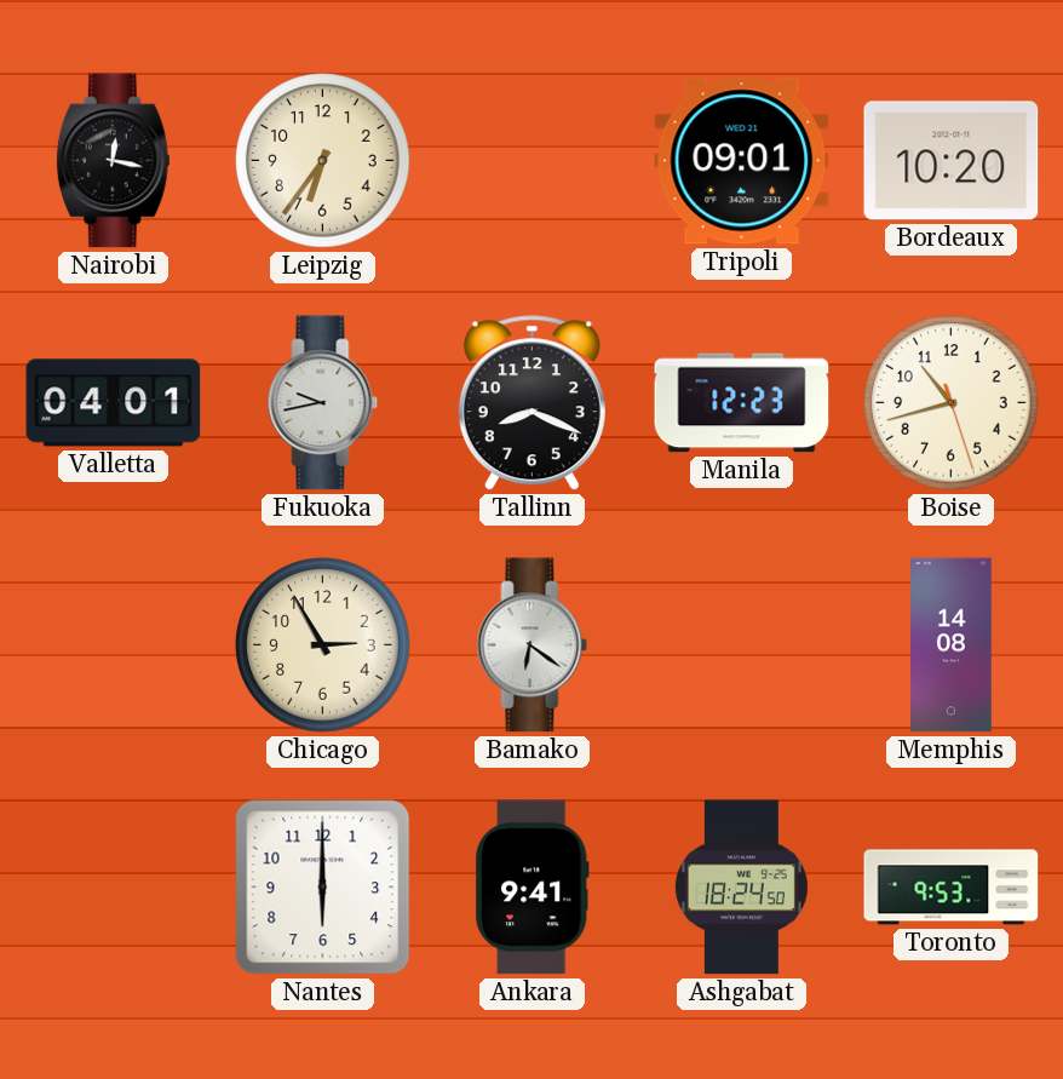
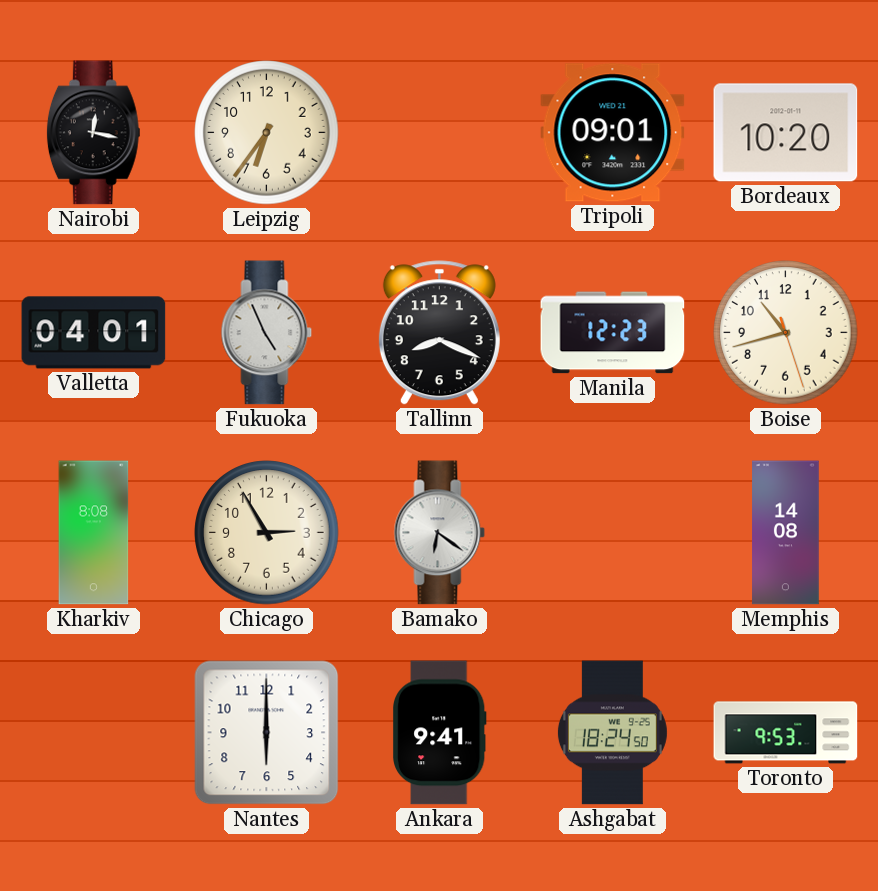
Fukuoka: 9:43 -> 4:56
Kharkiv: none -> 8:08
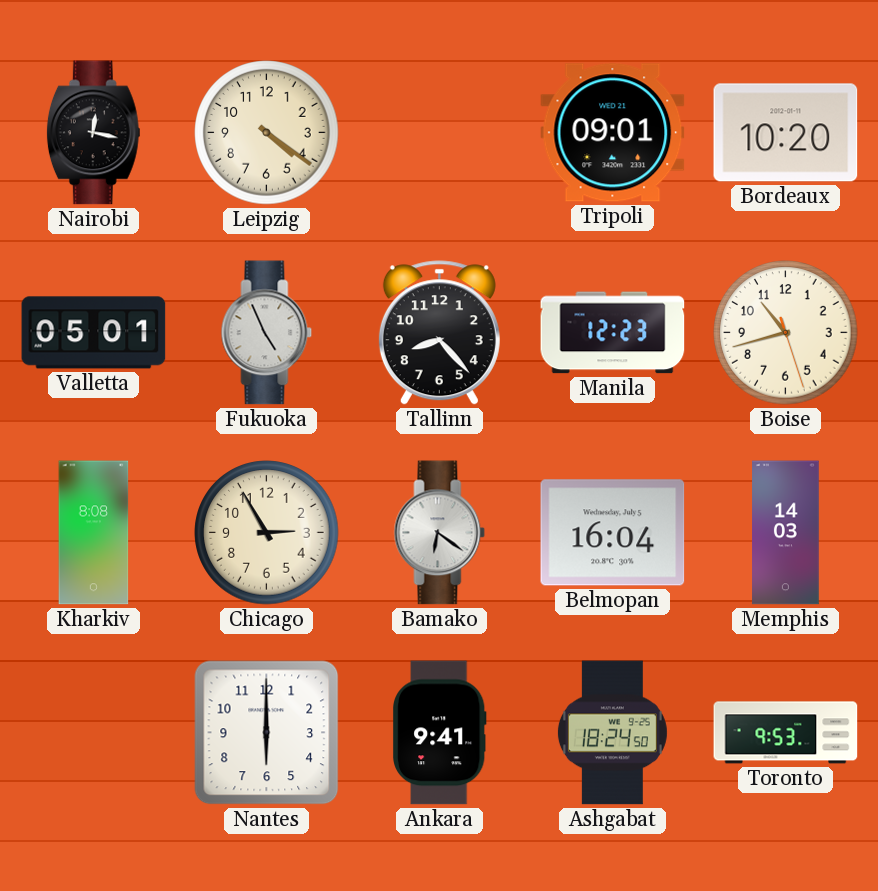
Leipzig: 6:36 -> 4:21
Valletta: 04:01 -> 05:01
Tallinn: 8:19 -> 8:23
Belmopan: none -> 16:04
Memphis: 14:08 -> 14:03
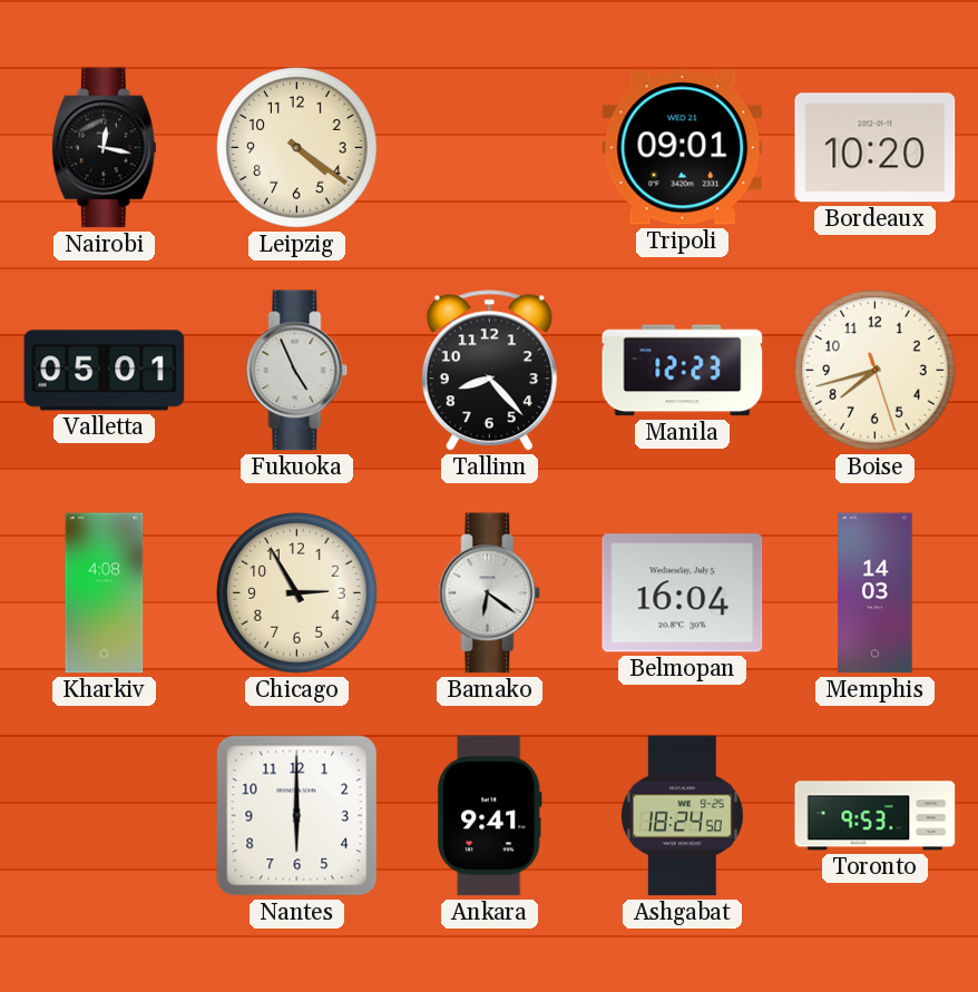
Boise: 10:42 -> 7:42
Kharkiv: 8:08 -> 4:08
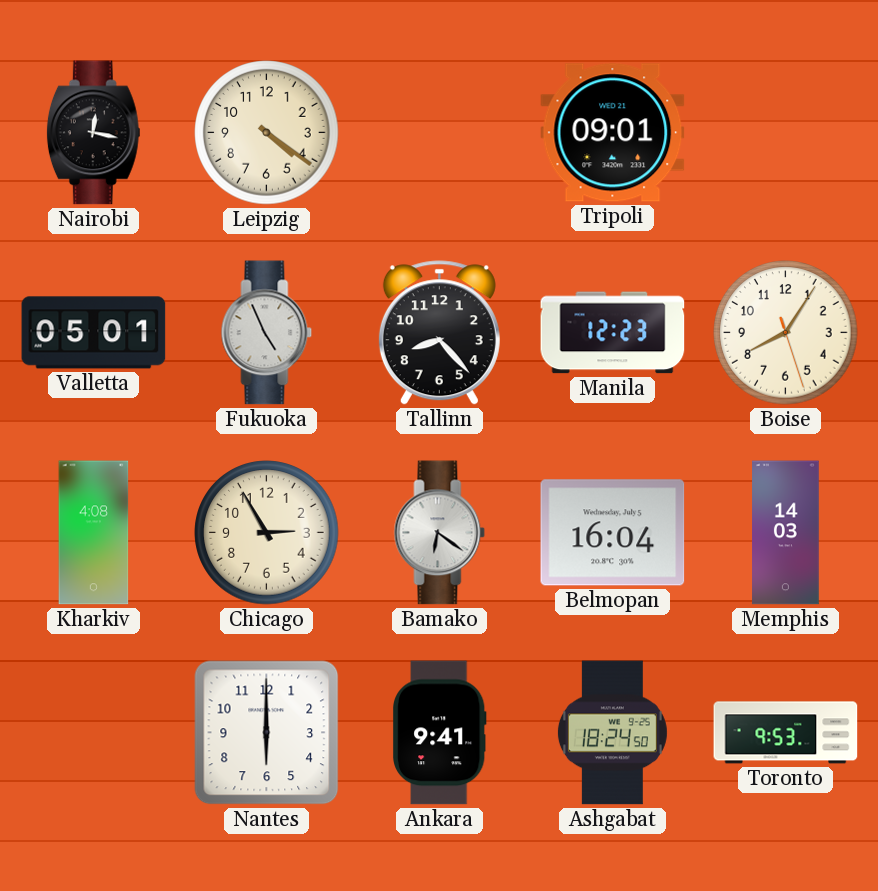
Bordeaux: 10:20 -> none
Boise: 7:42 -> 8:05
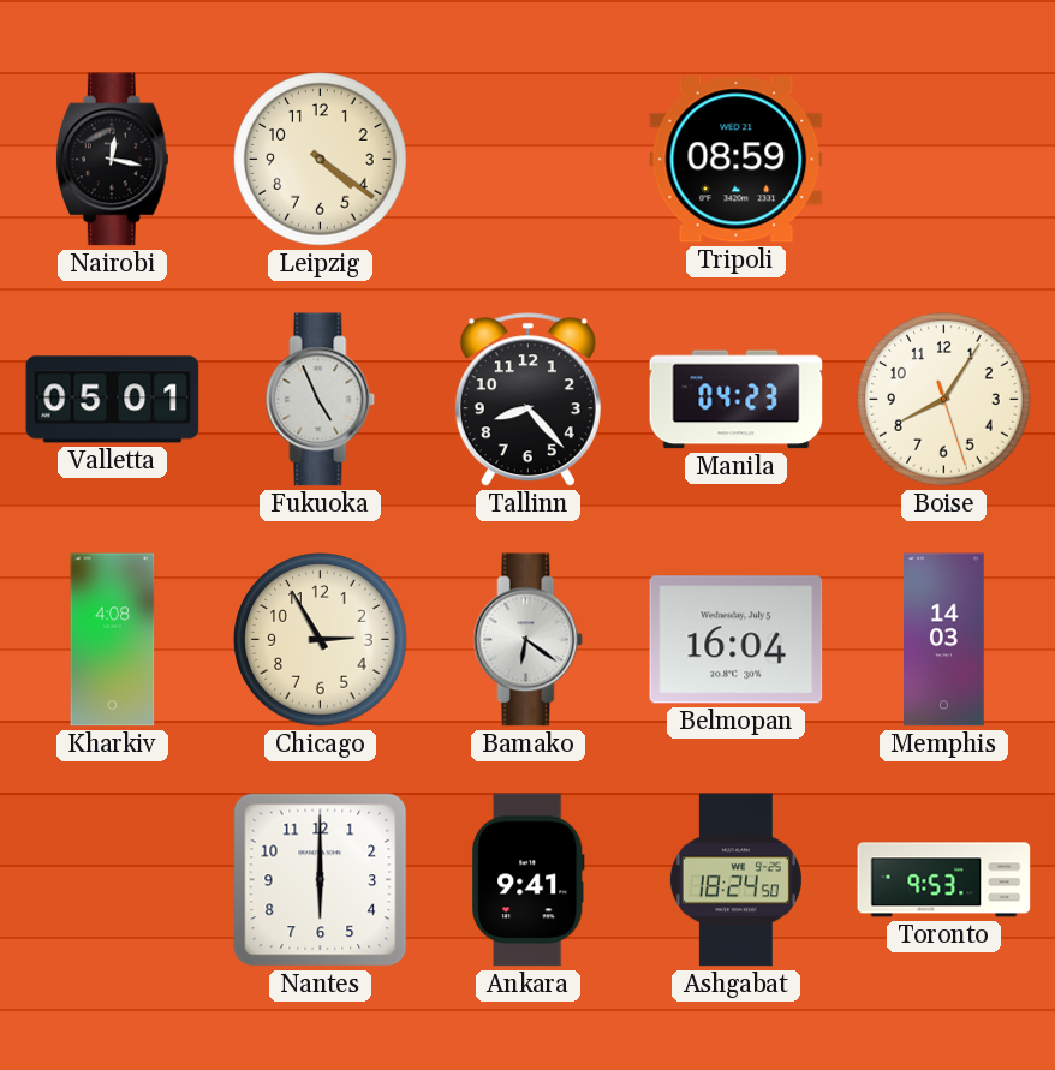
Tripoli: 09:01 -> 08:59
Manila: 12:23 -> 04:23
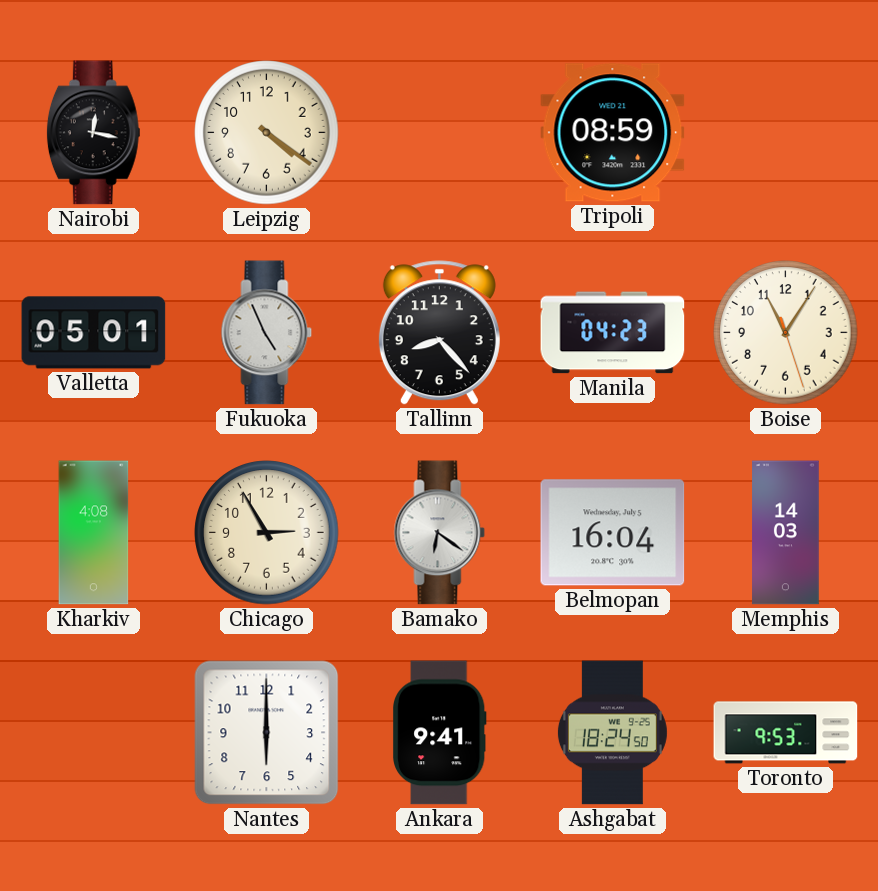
Boise: 8:05 -> 11:05
